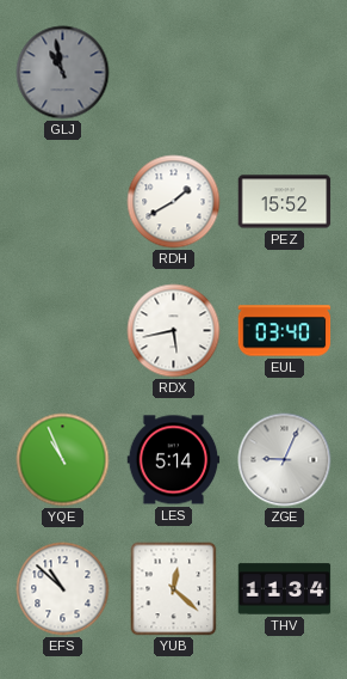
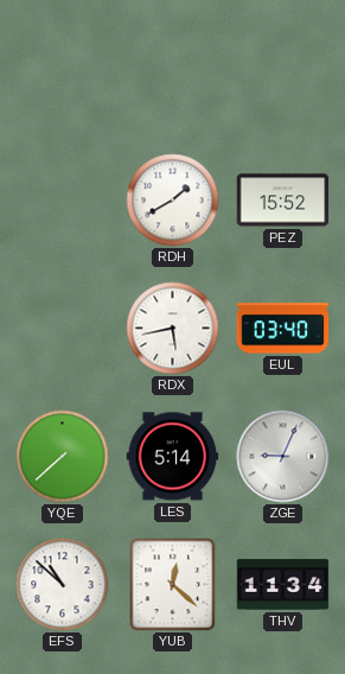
GLJ: 10:58 -> none
YQE: 10:56 -> 7:38
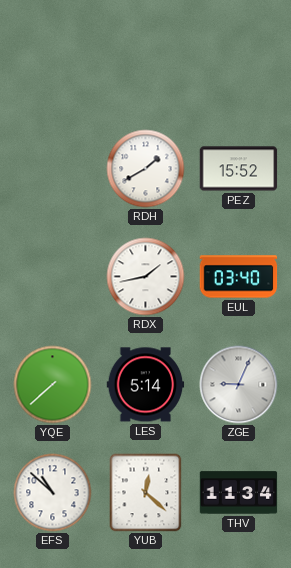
RDX: 5:43 -> 1:43
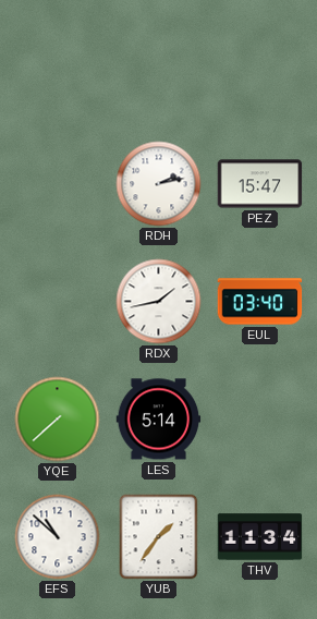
RDH: 1:40 -> 2:13
PEZ: 15:52 -> 15:47
ZGE: 9:04 -> none
YUB: 12:22 -> 1:36
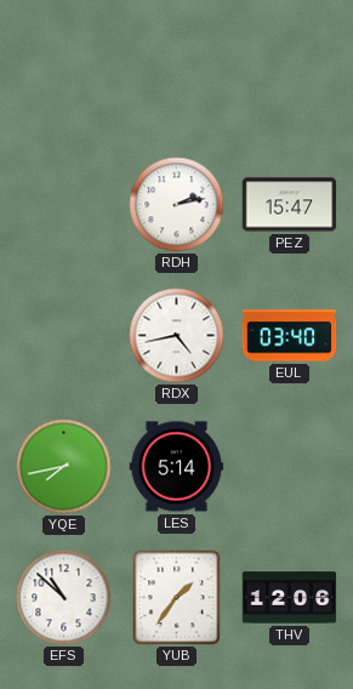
RDX: 1:43 -> 4:43
YQE: 7:38 -> 7:43
THV: 11:34 -> 12:06
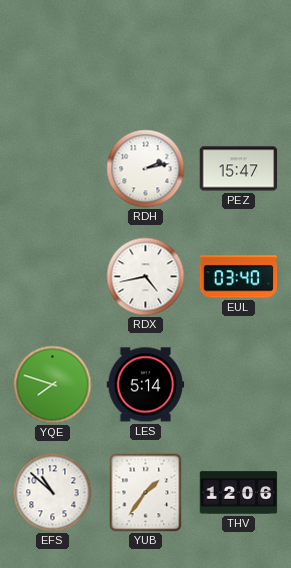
YQE: 7:43 -> 7:48
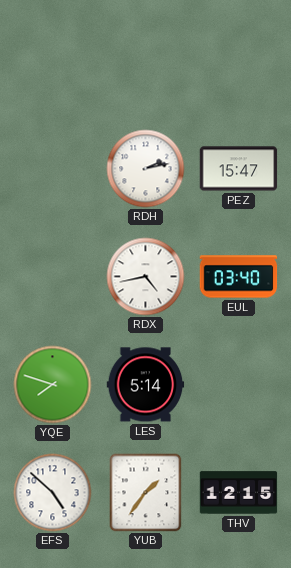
EFS: 10:52 -> 4:52
THV: 12:06 -> 12:15
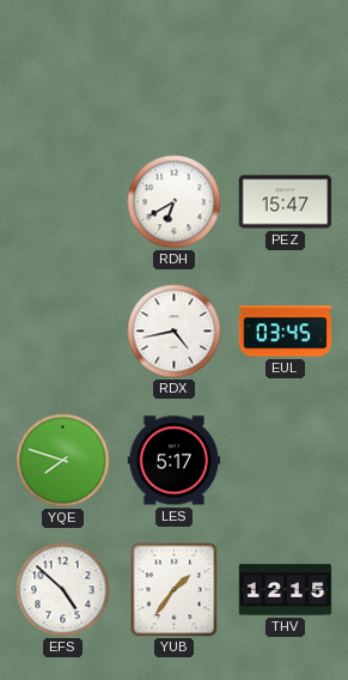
RDH: 2:13 -> 6:40
EUL: 03:40 -> 03:45
LES: 5:14 -> 5:17
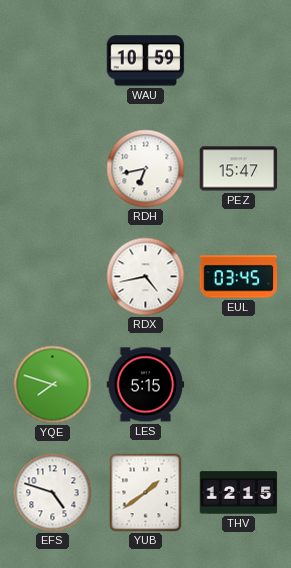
WAU: none -> 10:59
RDH: 6:40 -> 6:43
LES: 5:17 -> 5:15
EFS: 4:52 -> 4:48
YUB: 1:36 -> 1:39
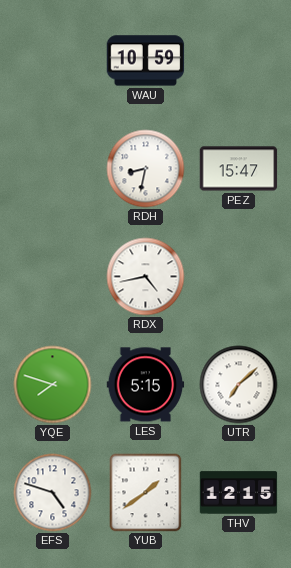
RDH: 6:43 -> 8:32
EUL: 03:45 -> none
UTR: none -> 7:08
